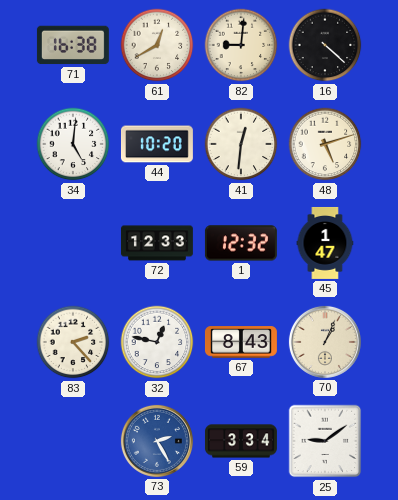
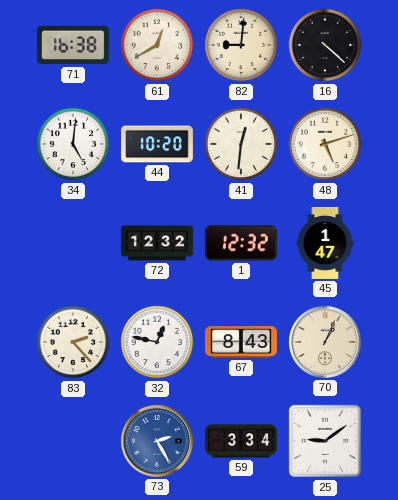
72: 12:33 -> 12:32
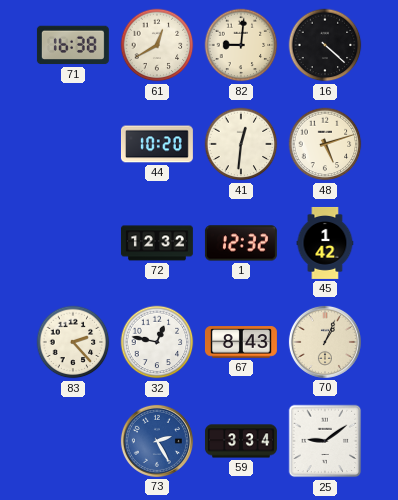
34: 5:01 -> none
45: 1:47 -> 1:42
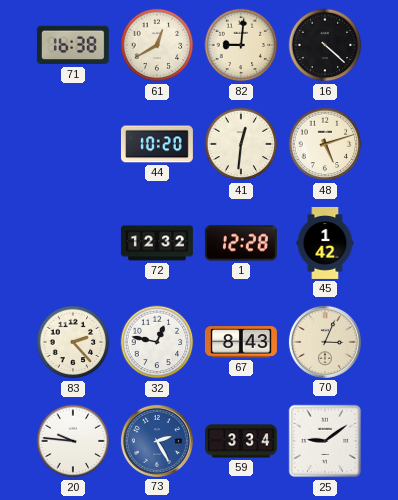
1: 12:32 -> 12:28
70: 1:04 -> 3:04
20: none -> 9:46
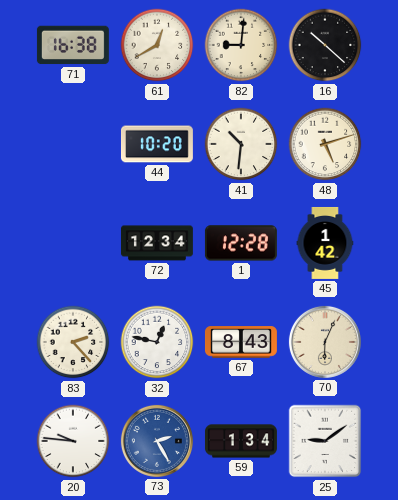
16: 4:22 -> 10:22
41: 12:31 -> 10:31
72: 12:32 -> 12:34
70: 3:04 -> 6:04
59: 3:34 -> 1:34
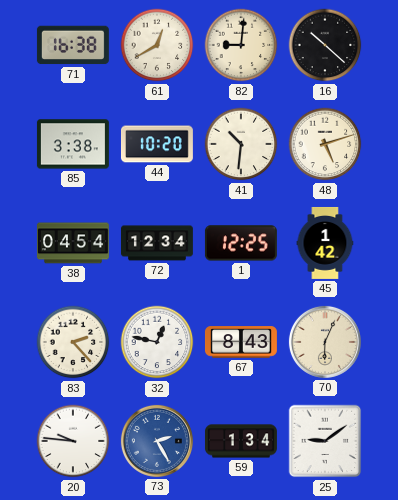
85: none -> 3:38
38: none -> 04:54
1: 12:28 -> 12:25
